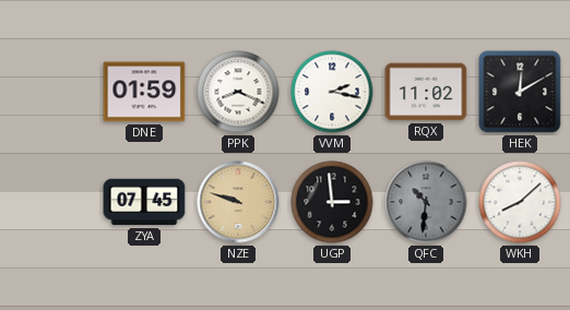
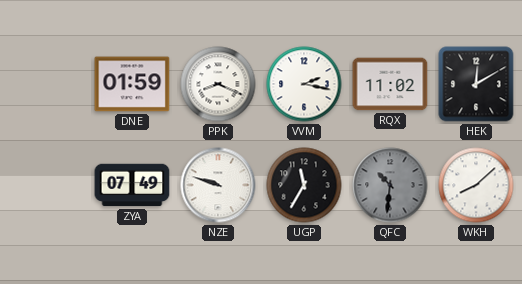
ZYA: 07:45 -> 07:49
NZE dial: champagne -> white
UGP: 2:59 -> 11:35
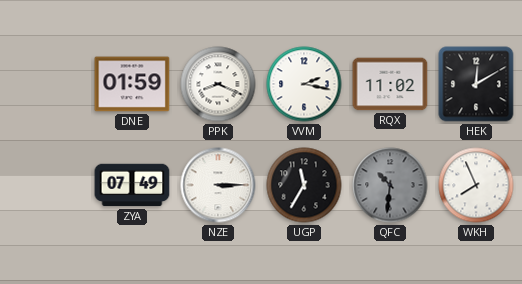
NZE: 9:48 -> 3:15
WKH: 8:08 -> 7:56
